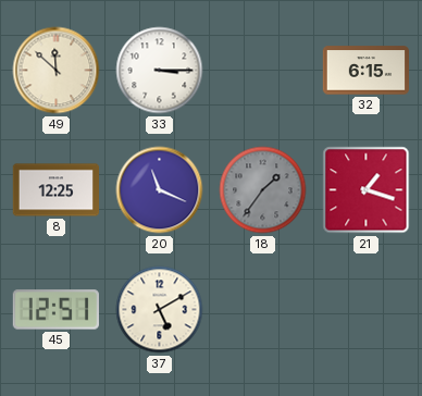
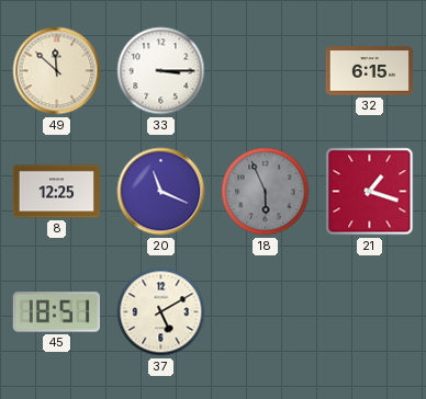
18: 1:36 -> 5:56
45: 12:51 -> 18:51
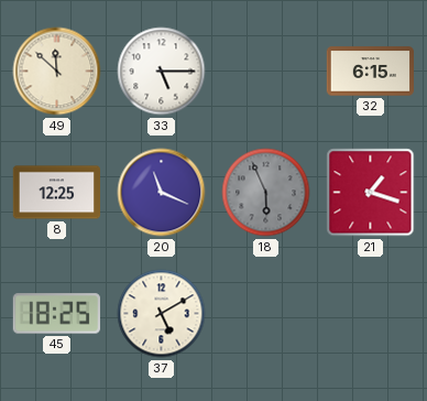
33: 3:15 -> 5:15
45: 18:51 -> 18:25
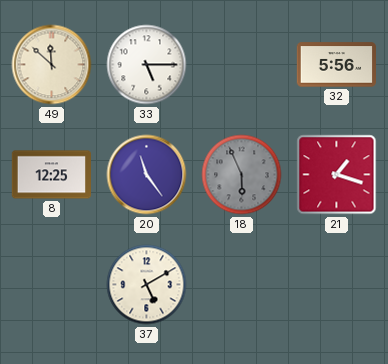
32: 6:15 -> 5:56
20: 11:19 -> 11:24
45: 18:25 -> none
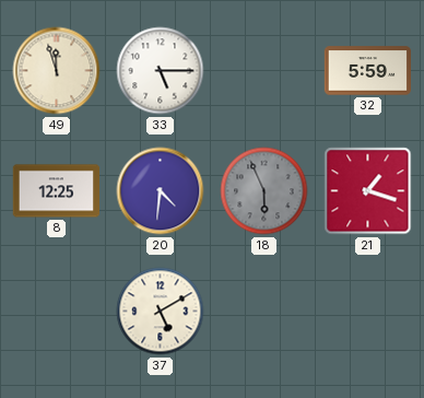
49: 11:52 -> 11:57
32: 5:56 -> 5:59
20: 11:24 -> 4:31
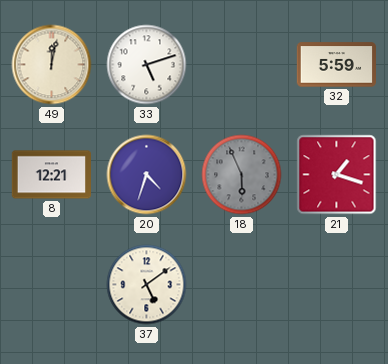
49: 11:57 -> 12:02
33: 5:15 -> 5:12
8: 12:25 -> 12:21
20: 4:31 -> 4:33
37: 5:10 -> 5:09
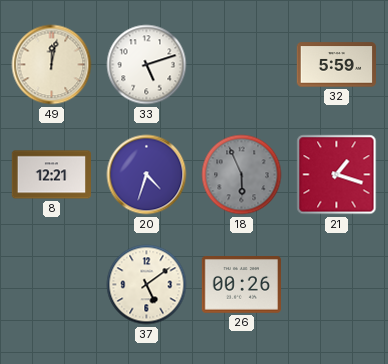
26: none -> 00:26
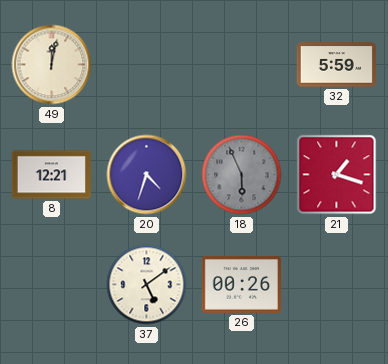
33: 5:12 -> none
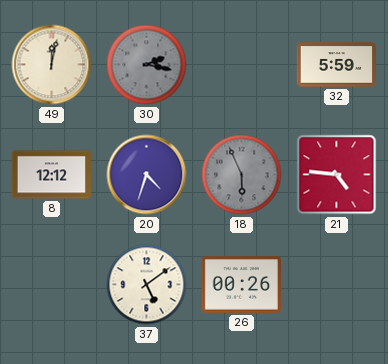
30: none -> 2:17
8: 12:21 -> 12:12
21: 1:18 -> 4:46
